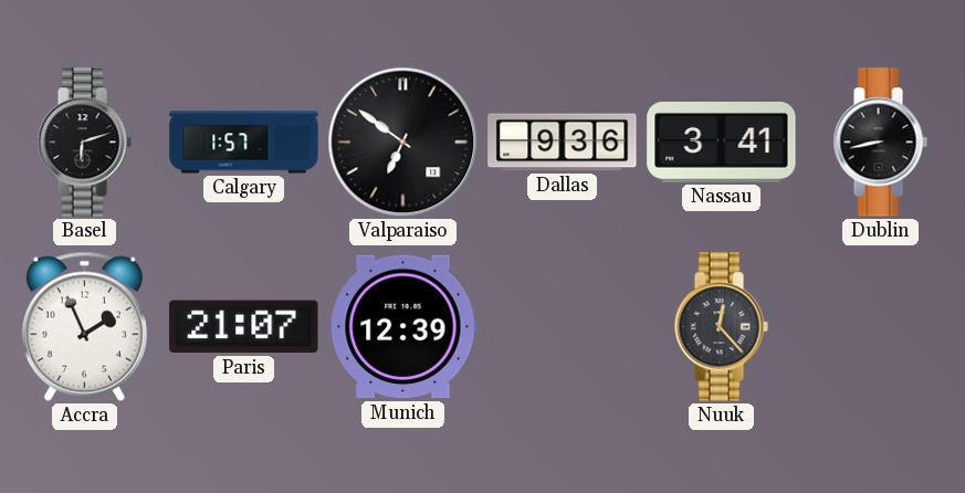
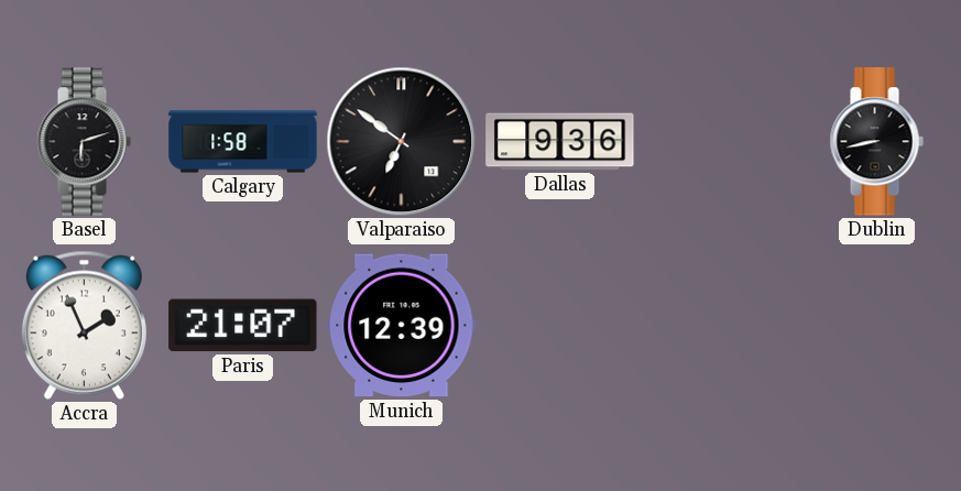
Calgary: 1:57 -> 1:58
Nassau: 3:41 -> none
Nuuk: 12:23 -> none
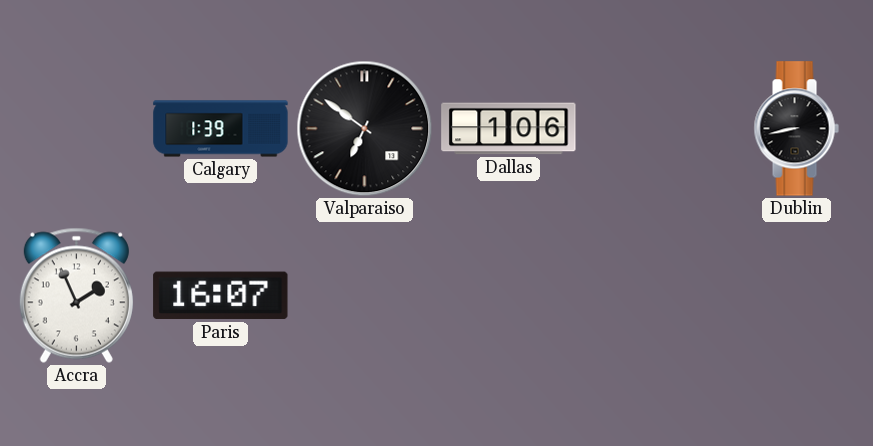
Basel: 6:12 -> none
Calgary: 1:58 -> 1:39
Dallas: 9:36 -> 1:06
Paris: 21:07 -> 16:07
Munich: 12:39 -> none
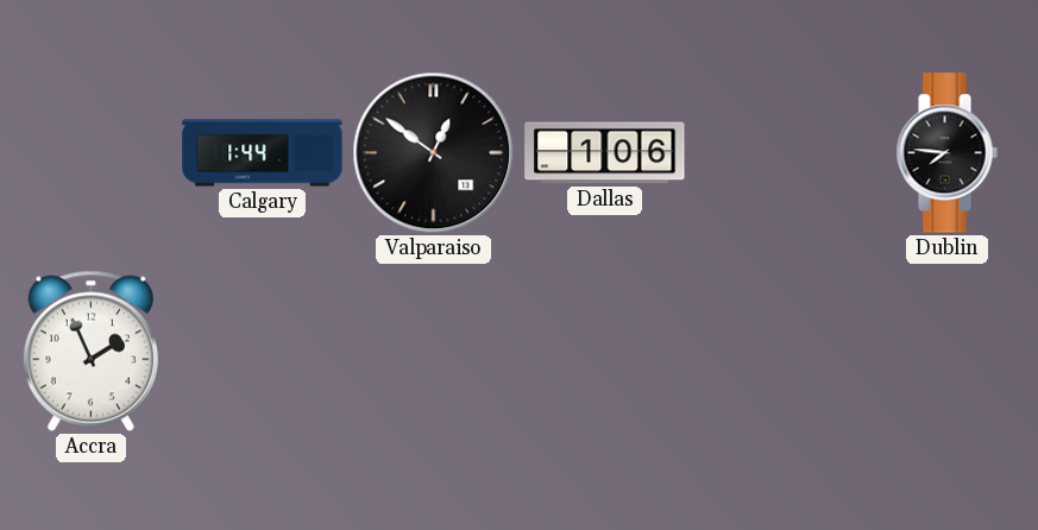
Calgary: 1:39 -> 1:44
Valparaiso: 6:51 -> 12:51
Dublin: 8:43 -> 7:46
Paris: 16:07 -> none
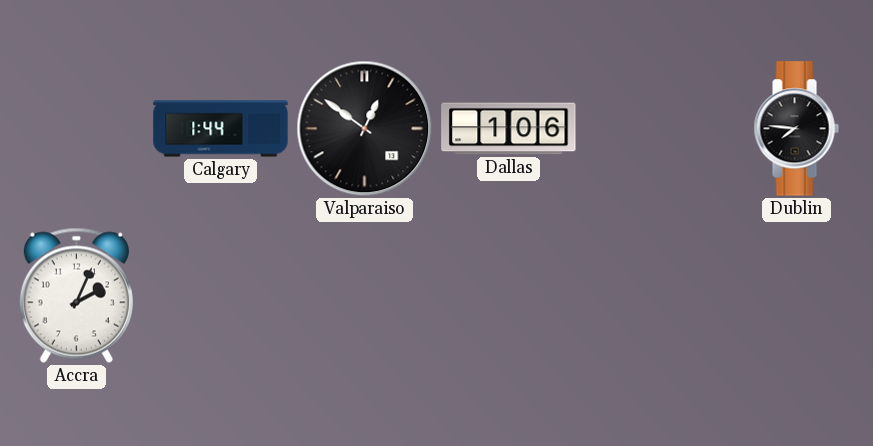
Accra: 1:56 -> 2:04
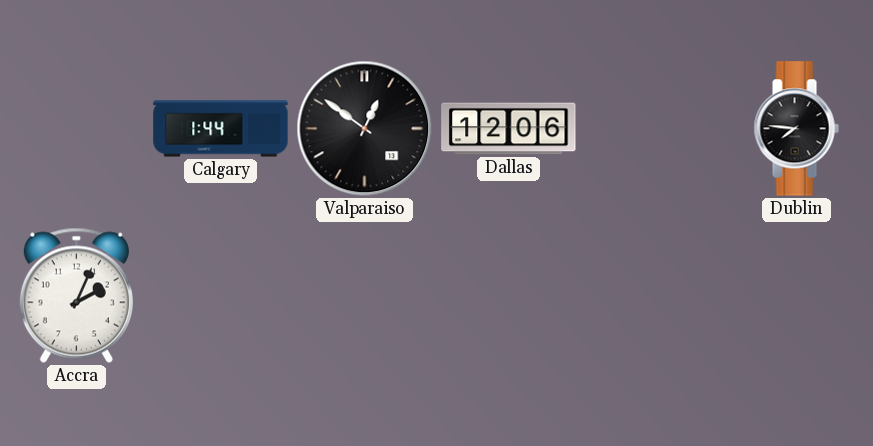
Dallas: 1:06 -> 12:06
